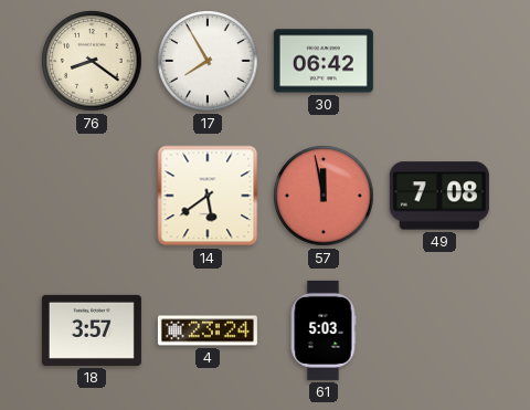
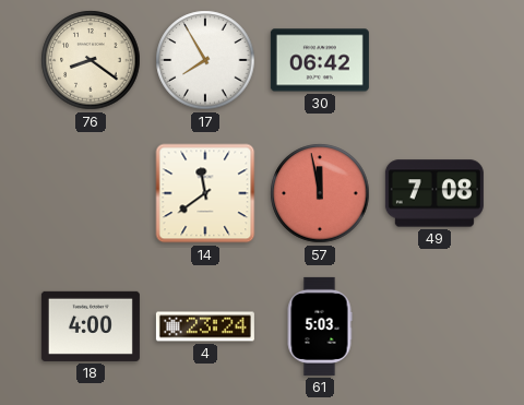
14: 5:39 -> 11:39
18: 3:57 -> 4:00
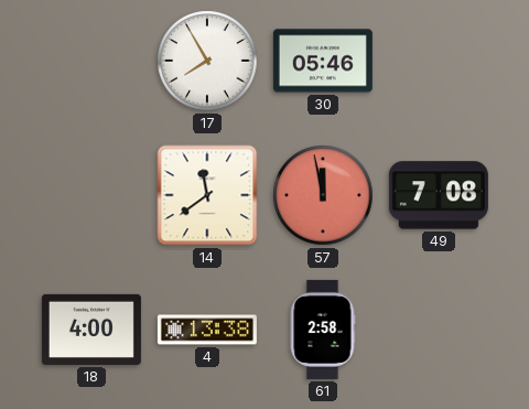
76: 8:21 -> none
30: 06:42 -> 05:46
4: 23:24 -> 13:38
61: 5:03 -> 2:58
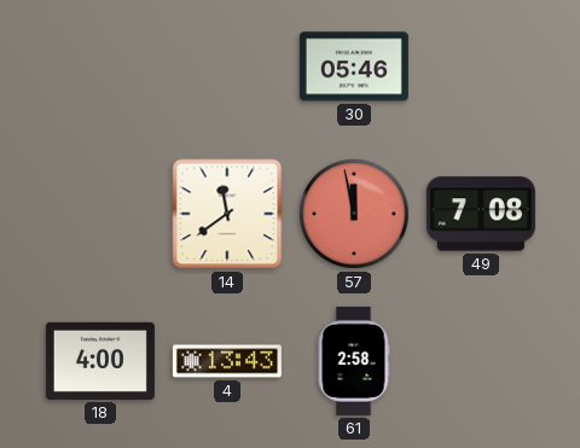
17: 7:55 -> none
4: 13:38 -> 13:43
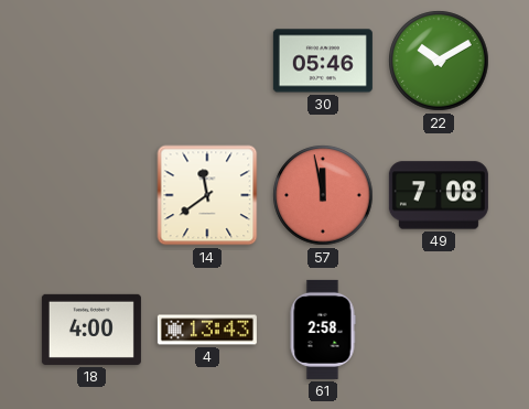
22: none -> 10:10
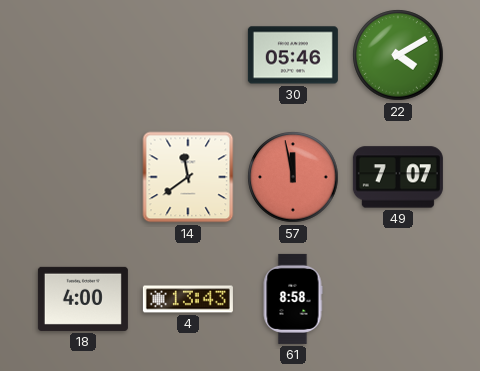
22: 10:10 -> 4:10
49: 7:08 -> 7:07
61: 2:58 -> 8:58
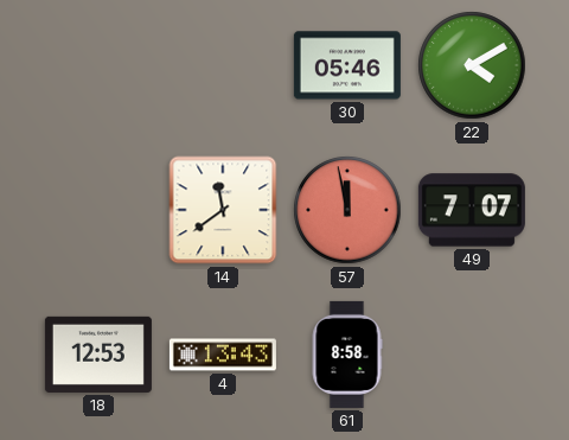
18: 4:00 -> 12:53
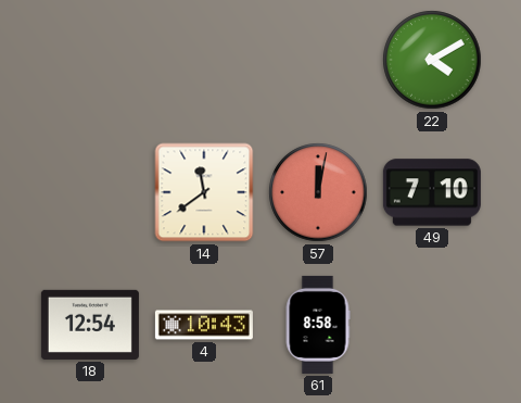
30: 05:46 -> none
57: 11:58 -> 12:02
49: 7:07 -> 7:10
18: 12:53 -> 12:54
4: 13:43 -> 10:43
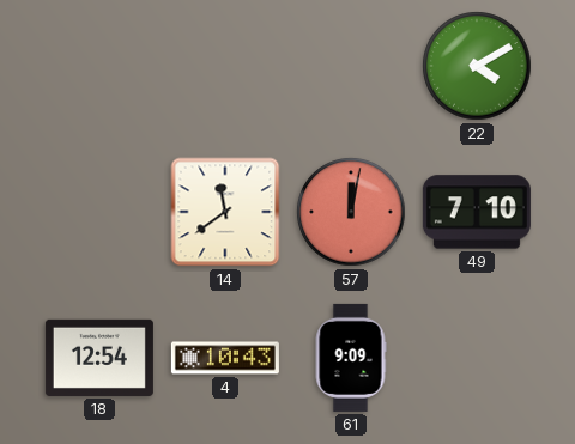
61: 8:58 -> 9:09
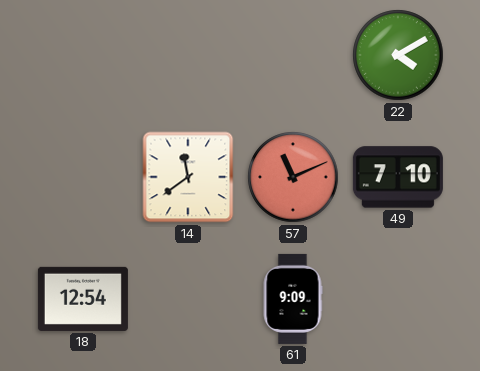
57: 12:02 -> 11:11
4: 10:43 -> none
